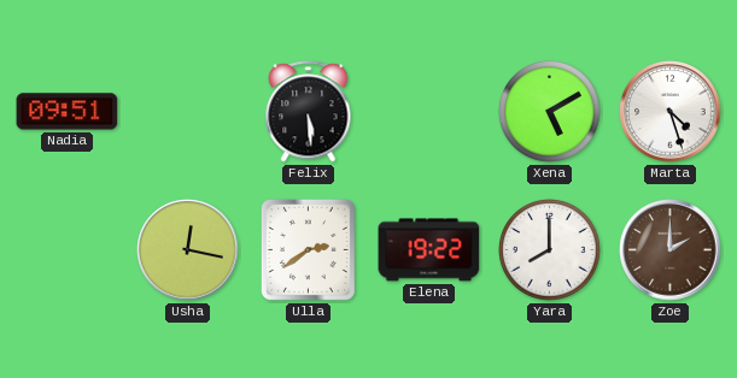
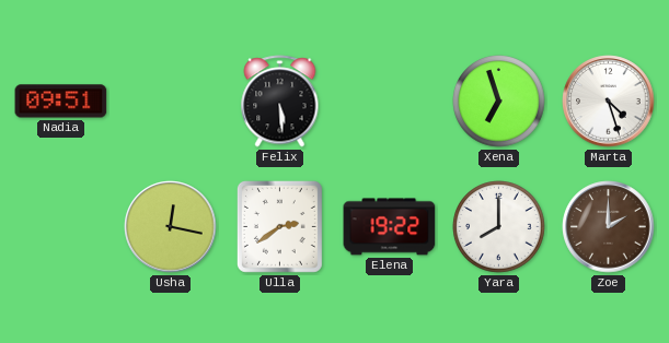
Xena: 5:10 -> 6:57
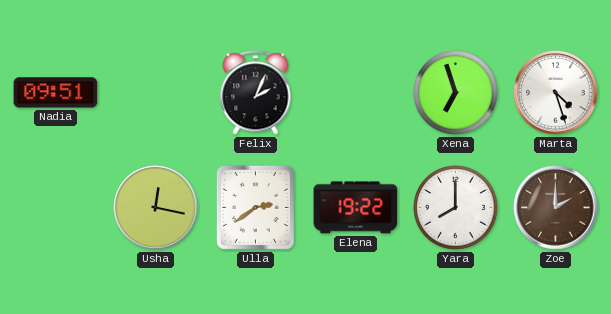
Felix: 5:29 -> 2:04
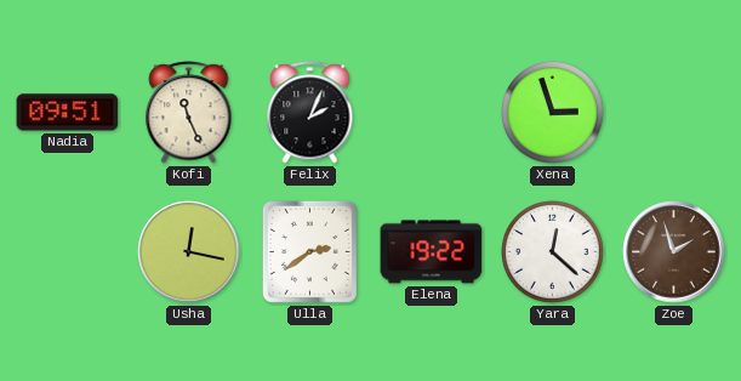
Kofi: none -> 11:26
Xena: 6:57 -> 2:57
Marta: 4:27 -> none
Yara: 8:00 -> 12:22
Zoe: 2:00 -> 1:57
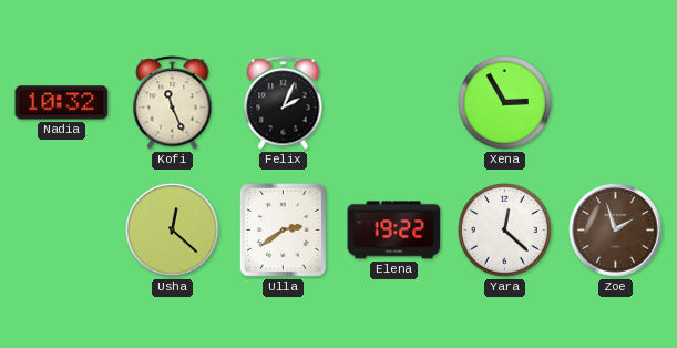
Nadia: 09:51 -> 10:32
Xena: 2:57 -> 2:55
Usha: 12:17 -> 12:22
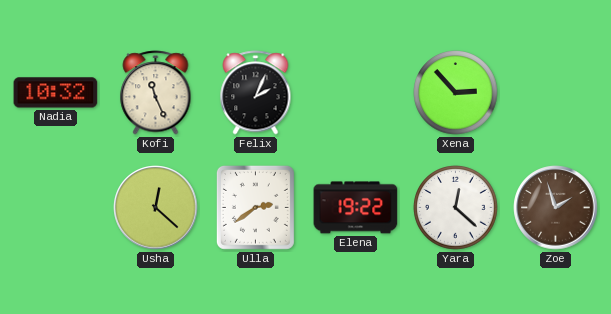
Xena: 2:55 -> 2:53
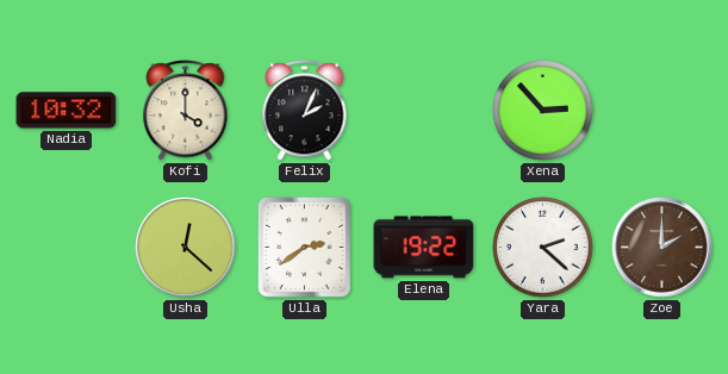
Kofi: 11:26 -> 4:00
Yara: 12:22 -> 2:22
Zoe: 1:57 -> 2:00
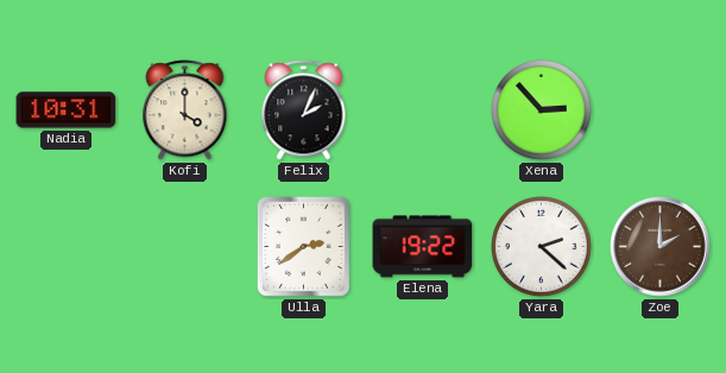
Nadia: 10:32 -> 10:31
Usha: 12:22 -> none
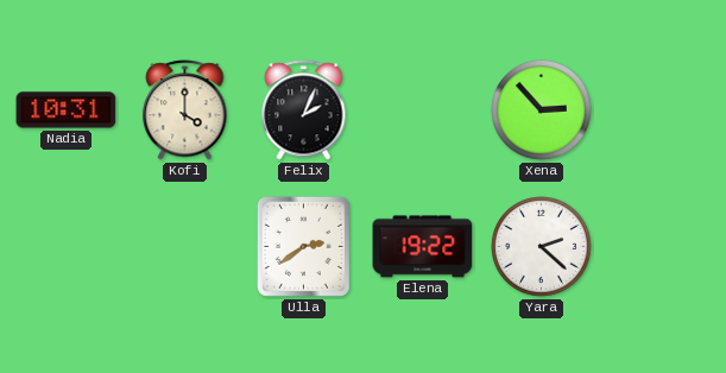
Zoe: 2:00 -> none
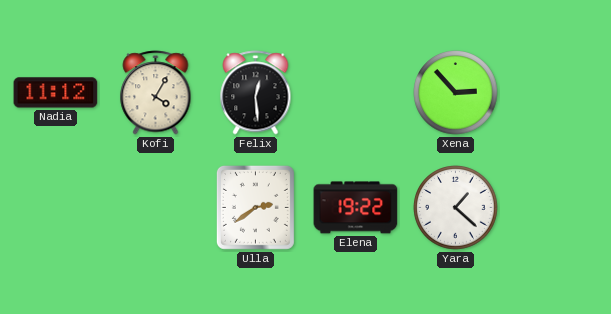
Nadia: 10:31 -> 11:12
Kofi: 4:00 -> 4:05
Felix: 2:04 -> 12:29
Yara: 2:22 -> 1:22
